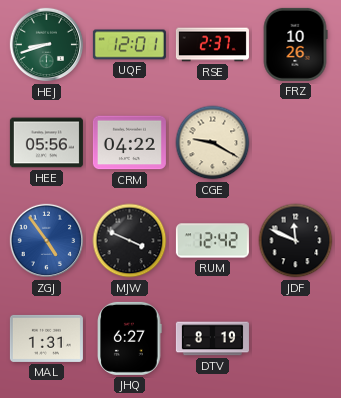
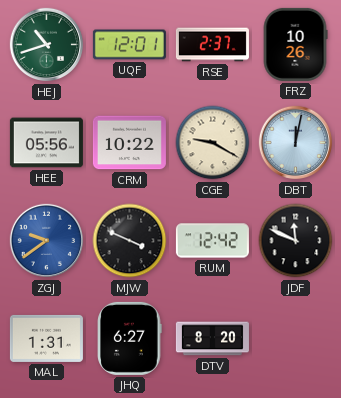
HEJ: 8:42 -> 10:42
CRM: 04:22 -> 10:22
DBT: none -> 12:02
ZGJ: 4:54 -> 9:39
DTV: 8:19 -> 8:20
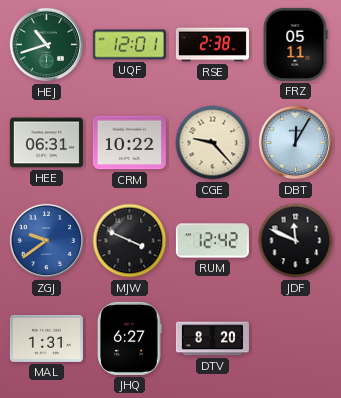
RSE: 2:37 -> 2:38
FRZ: 10:26 -> 05:11
HEE: 05:56 -> 06:31
CGE: 9:20 -> 9:23
DBT: 12:02 -> 12:05
